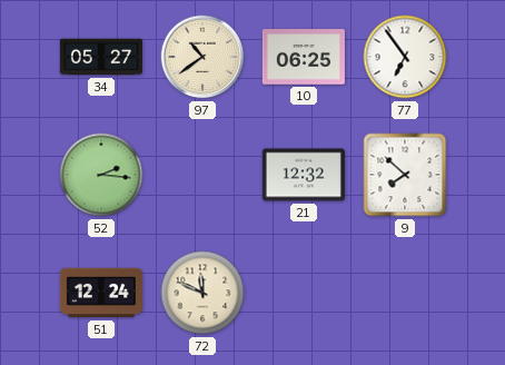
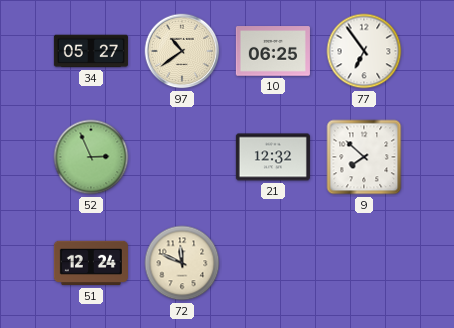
52: 2:16 -> 2:56
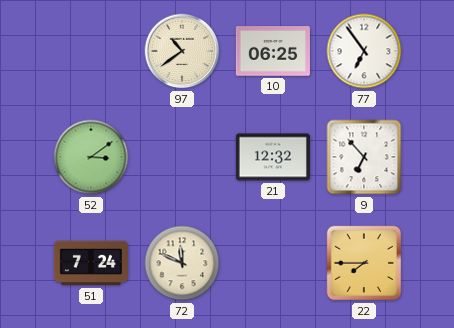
34: 05:27 -> none
52: 2:56 -> 3:09
9: 7:52 -> 6:53
51: 12:24 -> 7:24
22: none -> 7:45
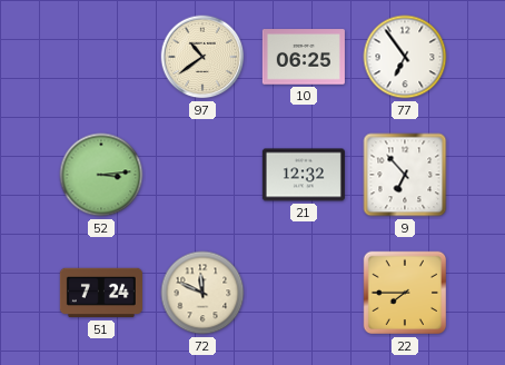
52: 3:09 -> 3:14
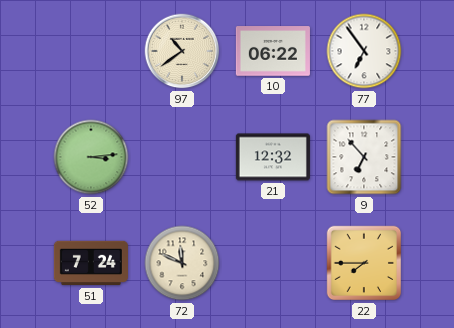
10: 06:25 -> 06:22
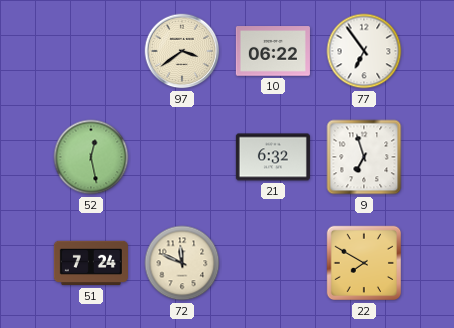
97: 10:39 -> 3:39
52: 3:14 -> 12:28
21: 12:32 -> 6:32
9: 6:53 -> 6:57
22: 7:45 -> 7:50
